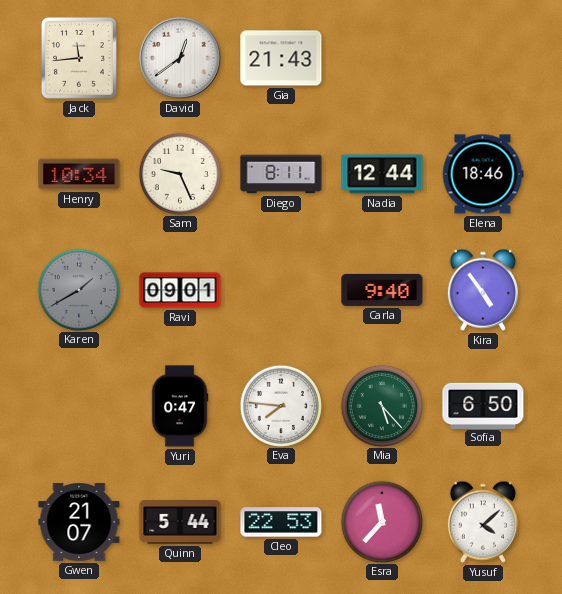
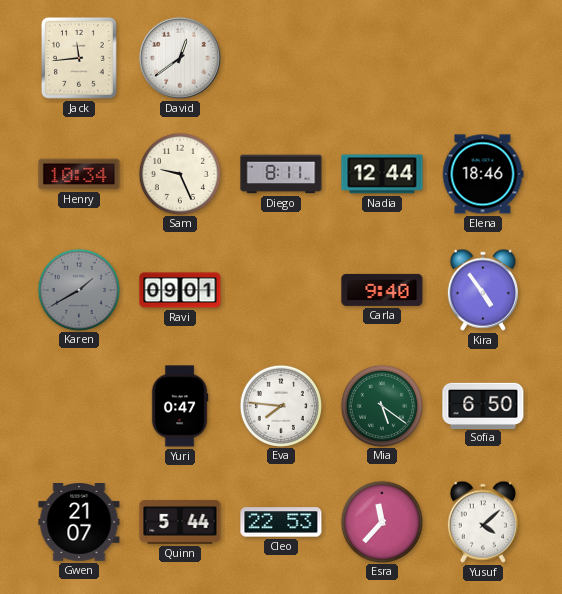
Gia: 21:43 -> none
Mia: 5:23 -> 5:21
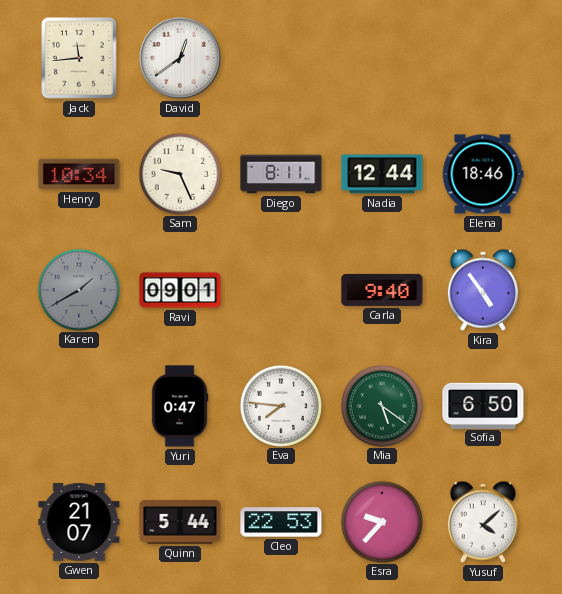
Esra: 11:37 -> 9:37
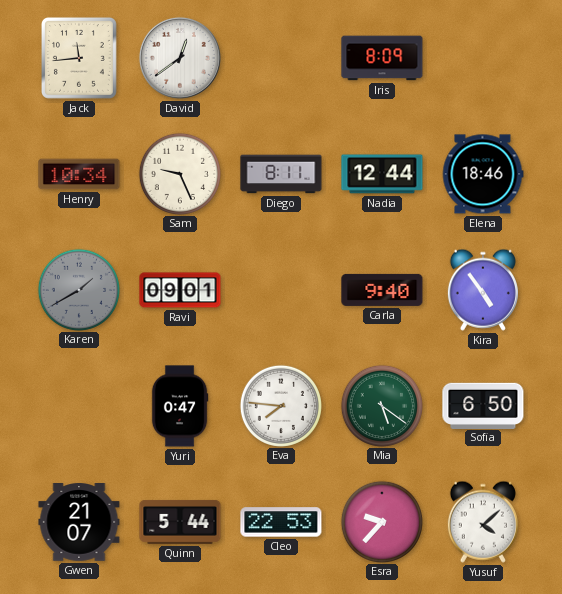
Iris: none -> 8:09
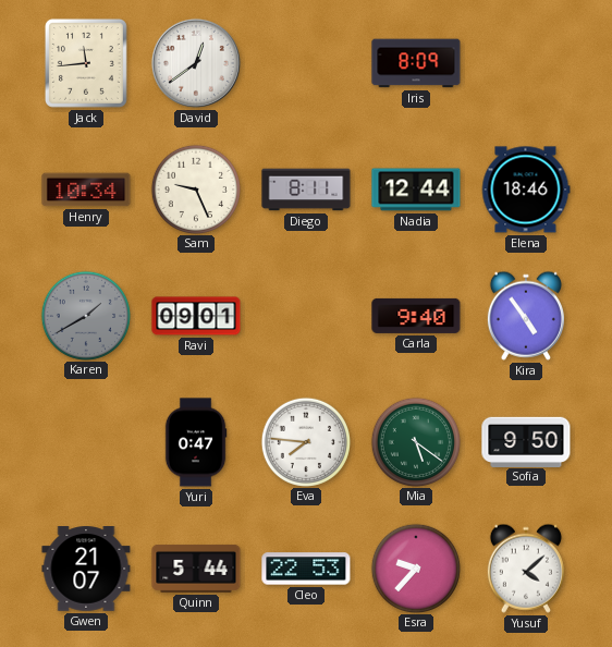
Sofia: 6:50 -> 9:50
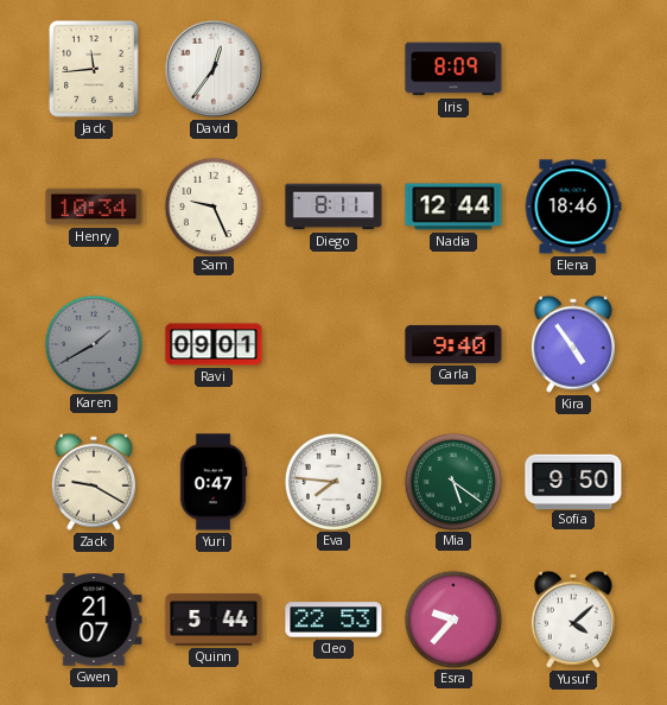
David: 12:39 -> 12:36
Zack: none -> 9:20
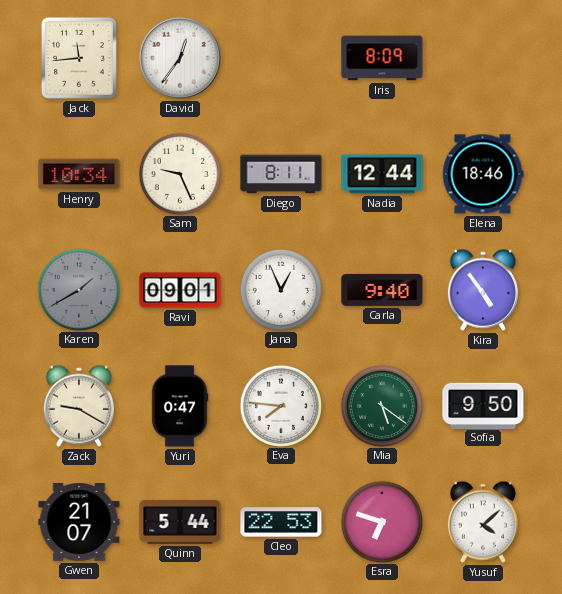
Jana: none -> 12:56
Esra: 9:37 -> 6:48
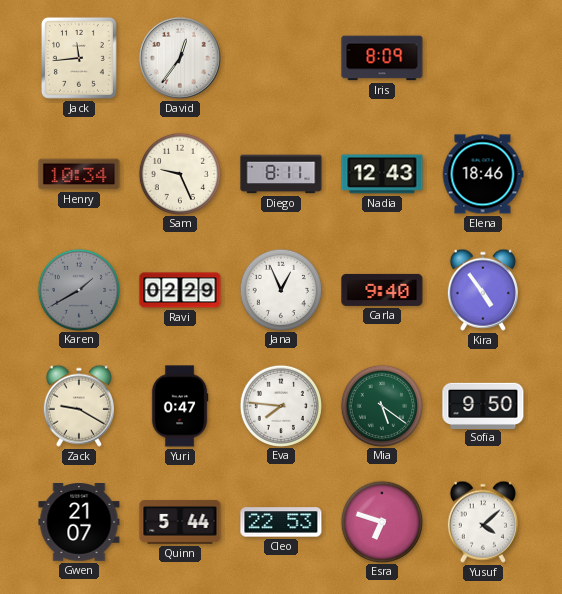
Nadia: 12:44 -> 12:43
Ravi: 09:01 -> 02:29
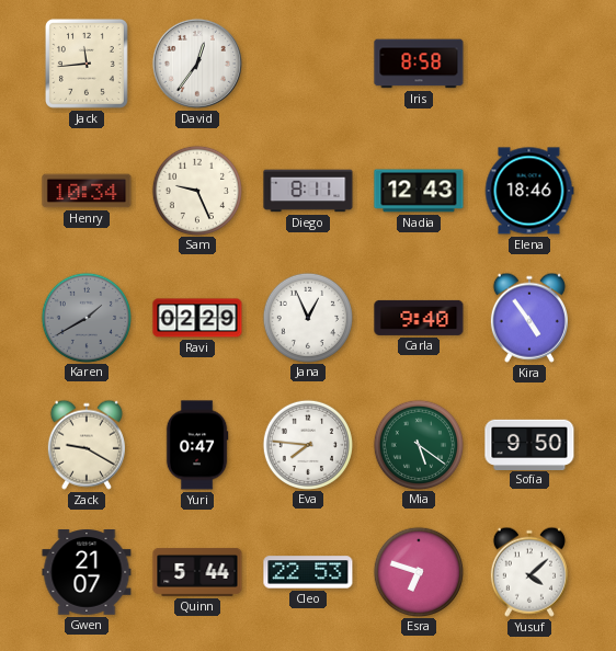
Iris: 8:09 -> 8:58
